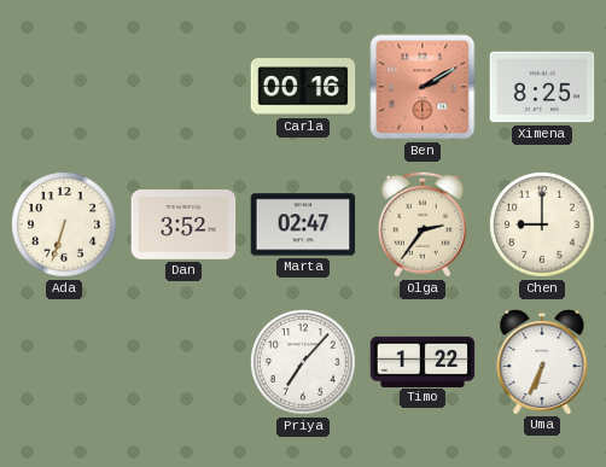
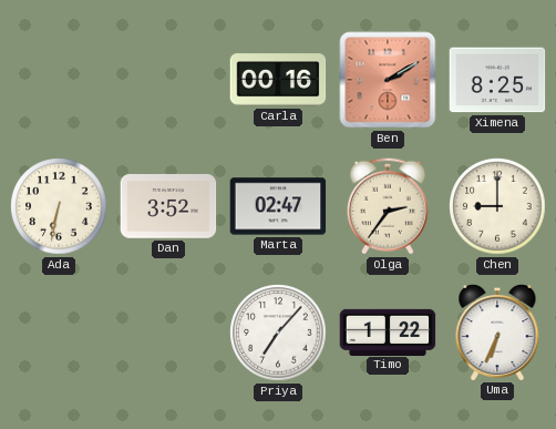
Ada: 6:33 -> 6:32
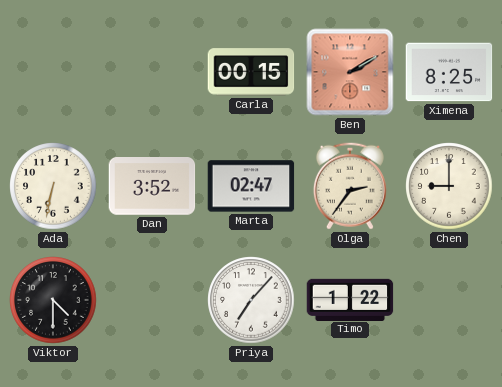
Carla: 00:16 -> 00:15
Viktor: none -> 4:30
Uma: 6:34 -> none
